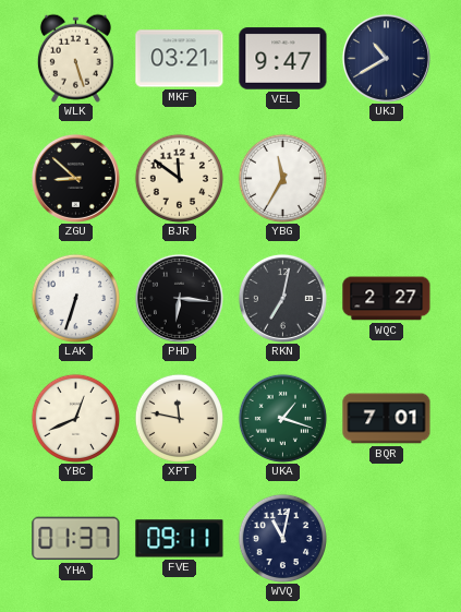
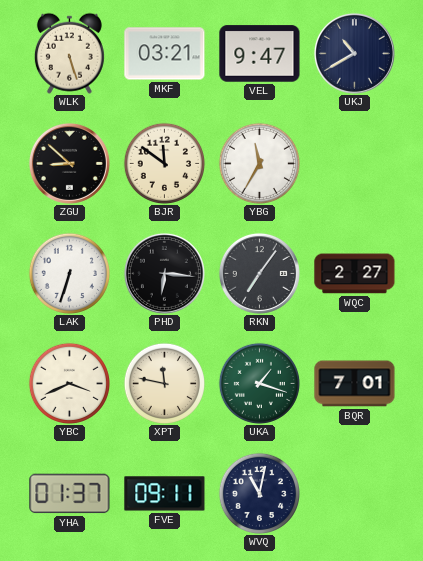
RKN: 7:02 -> 7:06
YBC: 12:41 -> 3:41
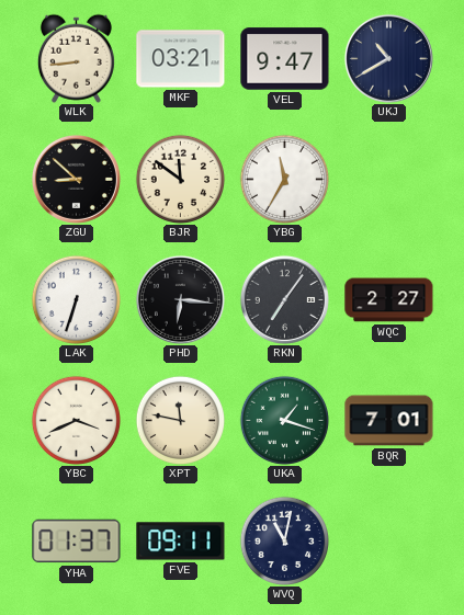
WLK: 5:27 -> 8:44
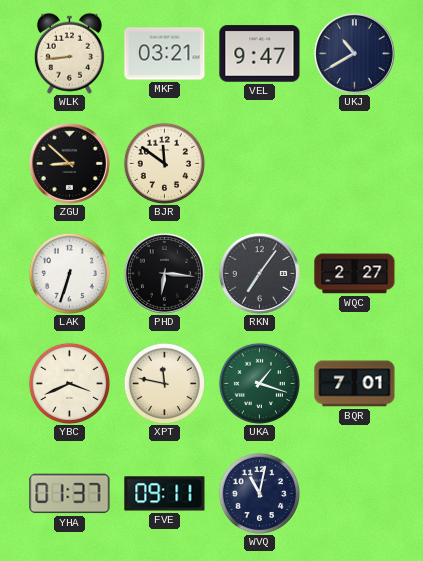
YBG: 11:35 -> none
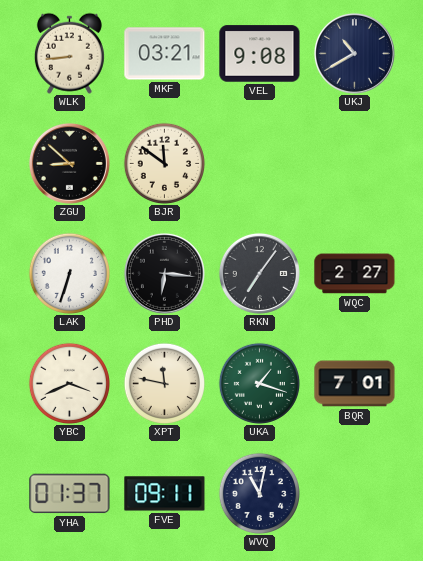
VEL: 9:47 -> 9:08
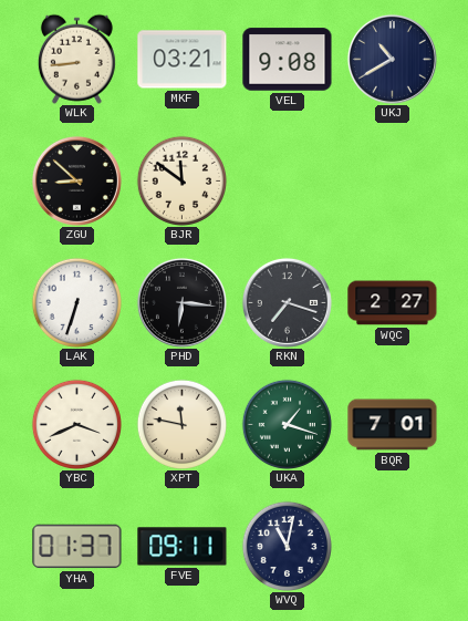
RKN: 7:06 -> 7:18
